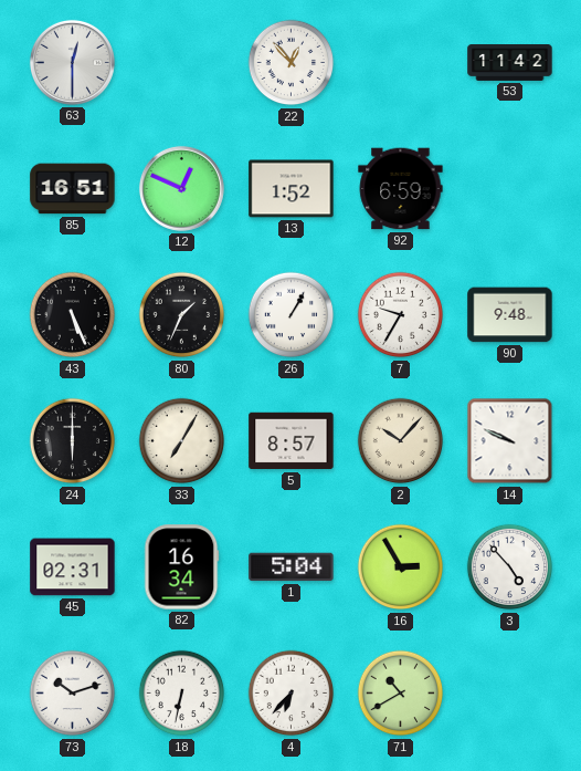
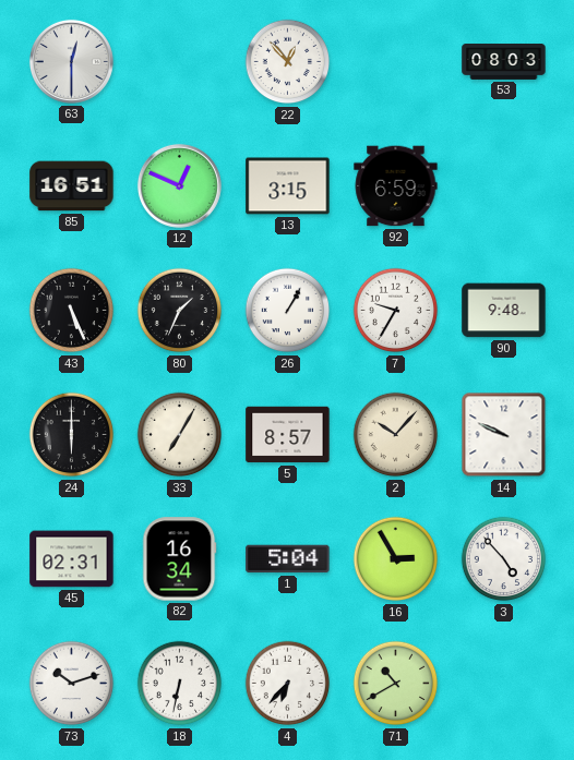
53: 11:42 -> 08:03
13: 1:52 -> 3:15
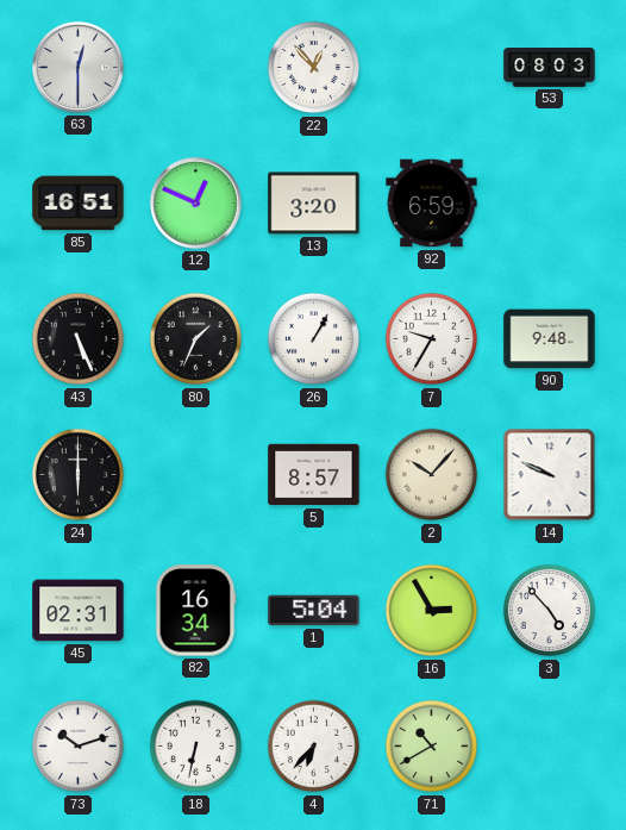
13: 3:15 -> 3:20
33: 7:05 -> none
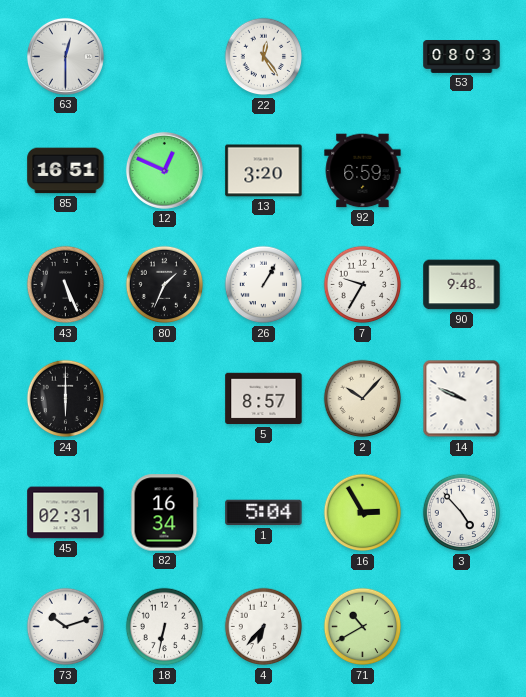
22: 12:53 -> 12:24
